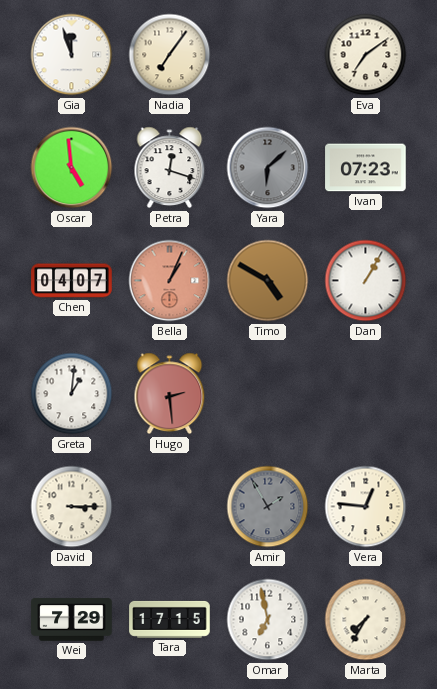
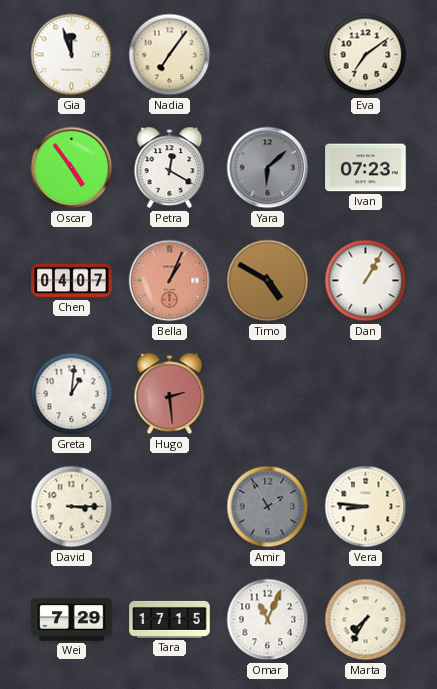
Oscar: 4:59 -> 4:54
Petra: 12:18 -> 12:20
Vera: 12:46 -> 8:46
Omar: 6:58 -> 11:04
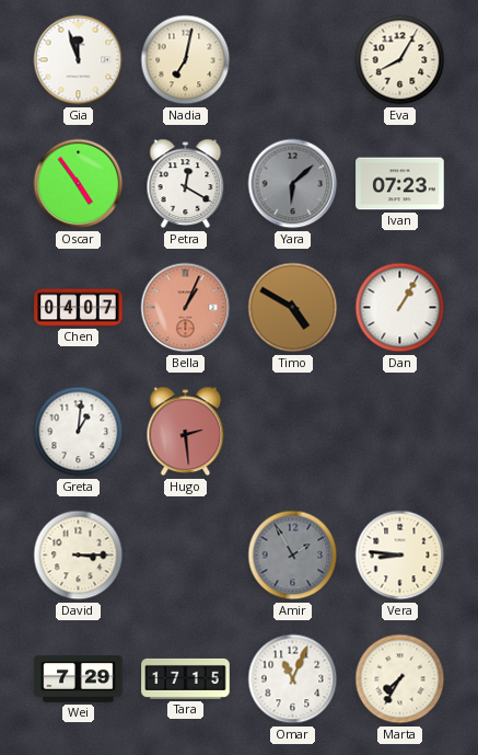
Nadia: 7:06 -> 7:02
Eva: 7:09 -> 8:05
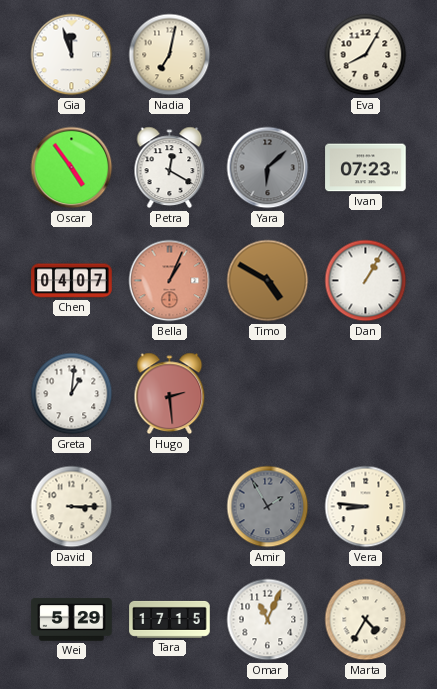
Wei: 7:29 -> 5:29
Marta: 7:35 -> 4:35
